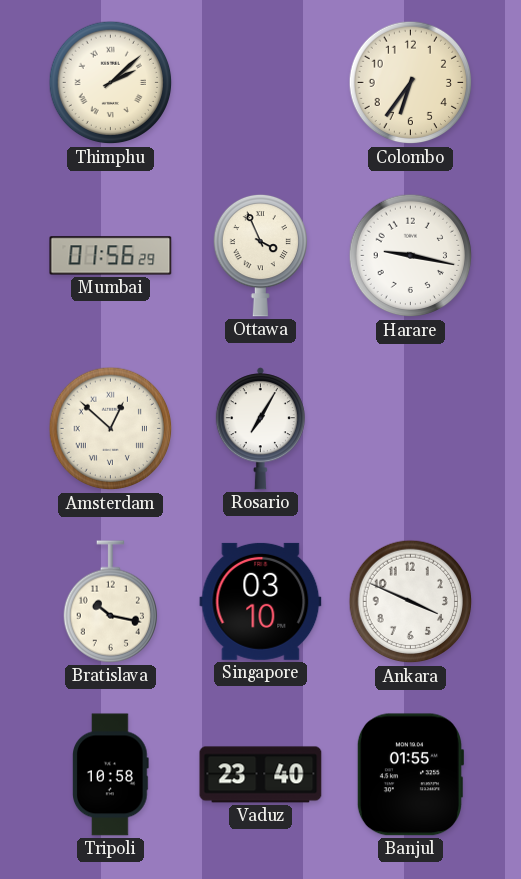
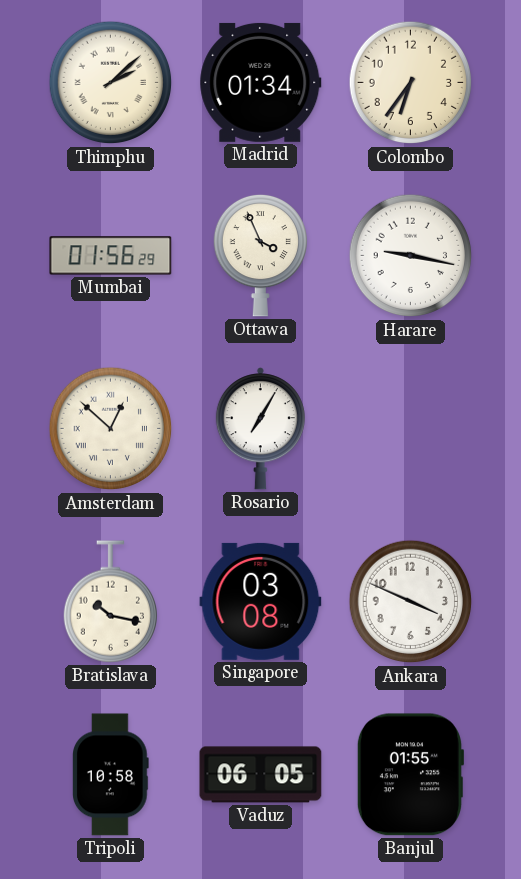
Madrid: none -> 01:34
Singapore: 03:10 -> 03:08
Vaduz: 23:40 -> 06:05
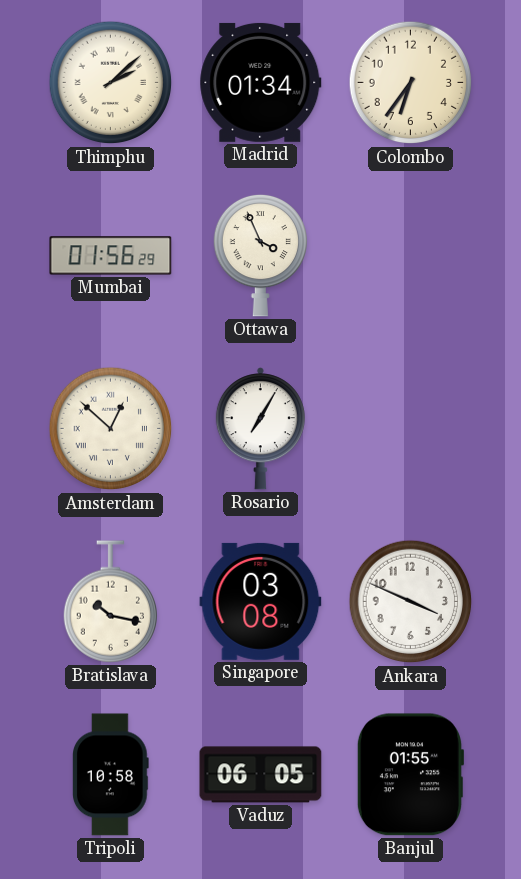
Harare: 9:17 -> none
